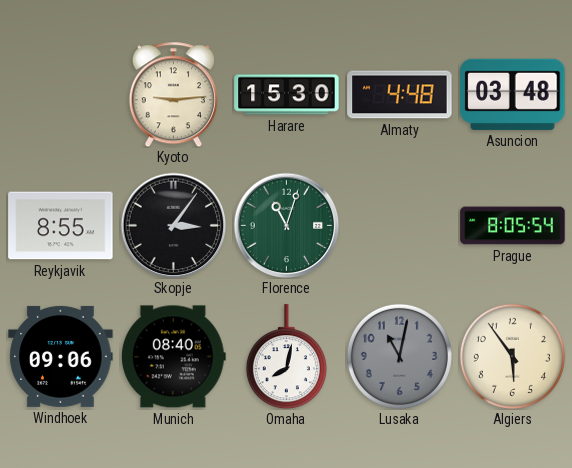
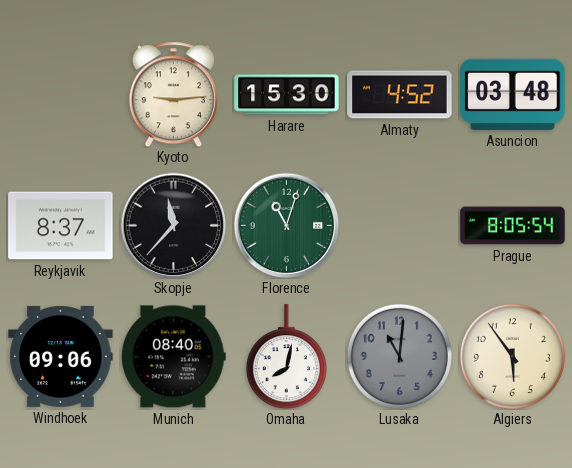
Almaty: 4:48 -> 4:52
Reykjavik: 8:55 -> 8:37
Skopje: 3:06 -> 11:37
Lusaka: 11:02 -> 11:01
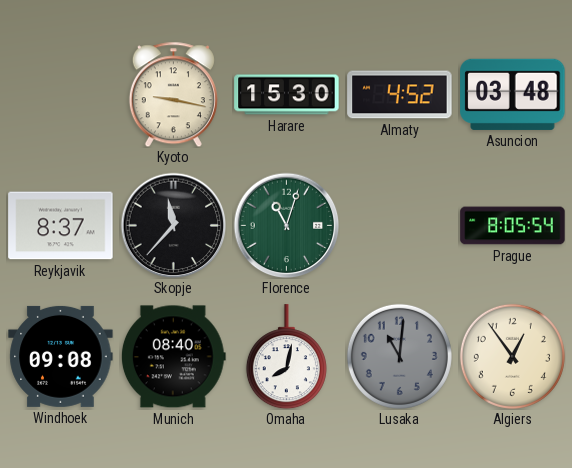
Kyoto: 9:14 -> 9:17
Windhoek: 09:06 -> 09:08
Algiers: 5:54 -> 12:54
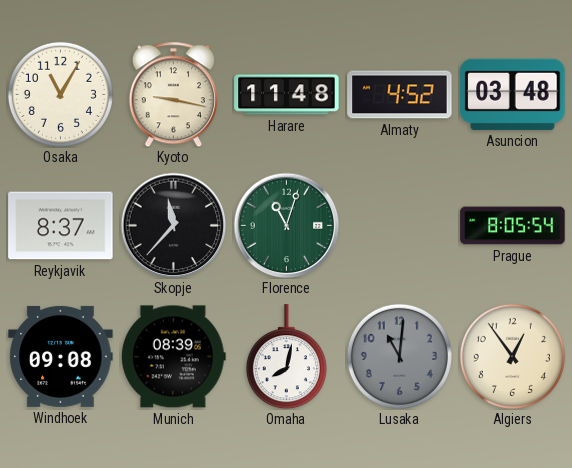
Osaka: none -> 11:05
Harare: 15:30 -> 11:48
Munich: 08:40 -> 08:39
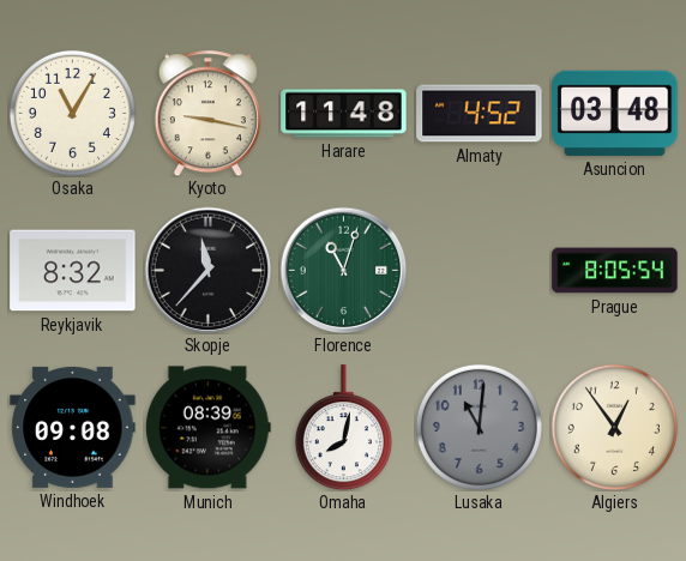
Reykjavik: 8:37 -> 8:32
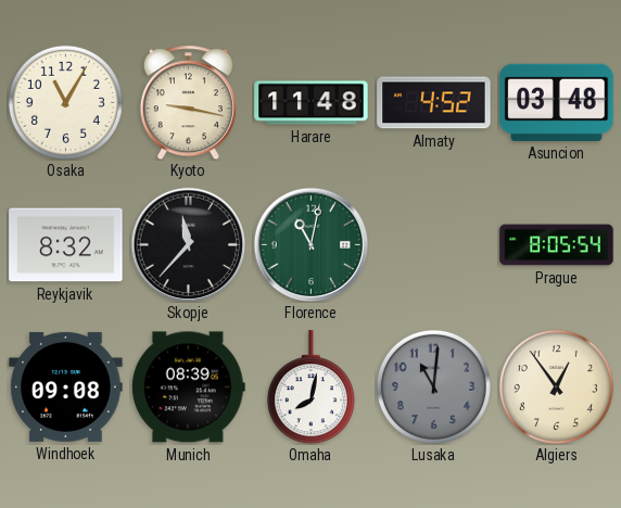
Florence: 11:03 -> 11:02
